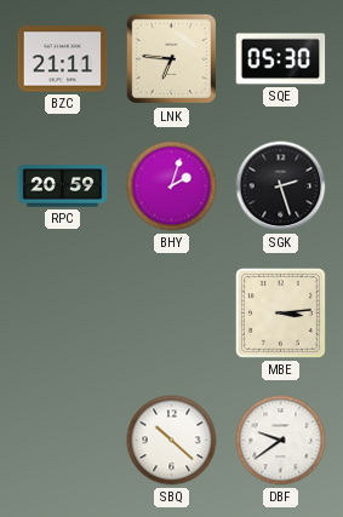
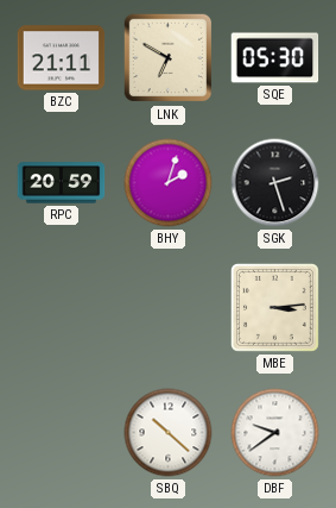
LNK: 6:46 -> 6:50
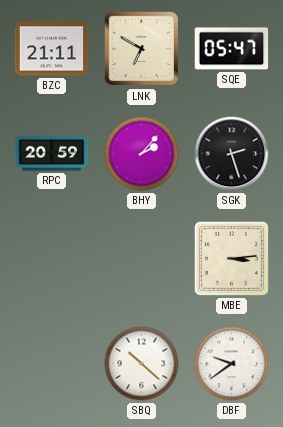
SQE: 05:30 -> 05:47
BHY: 2:03 -> 2:07
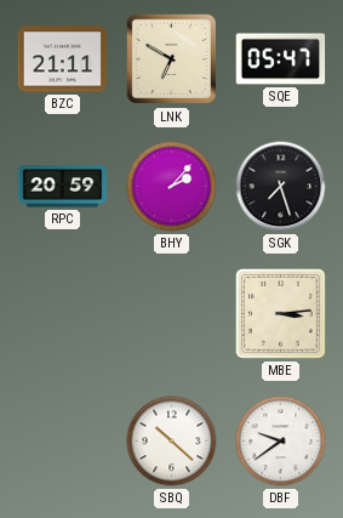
SGK: 2:27 -> 7:27
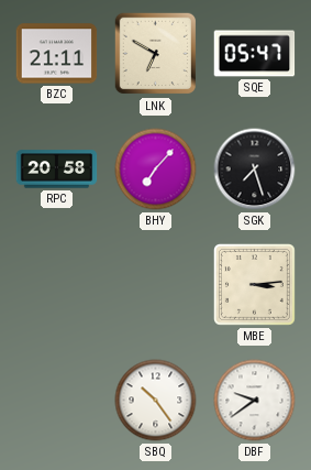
RPC: 20:59 -> 20:58
BHY: 2:07 -> 7:07
SBQ: 10:22 -> 10:24
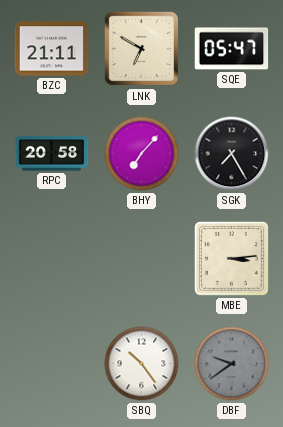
SGK: 7:27 -> 7:25
DBF dial: white -> grey
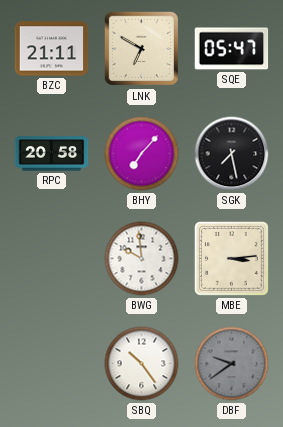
SGK: 7:25 -> 7:28
BWG: none -> 9:59
